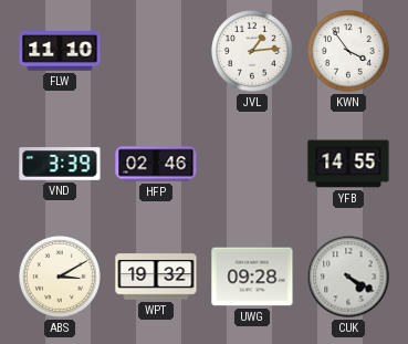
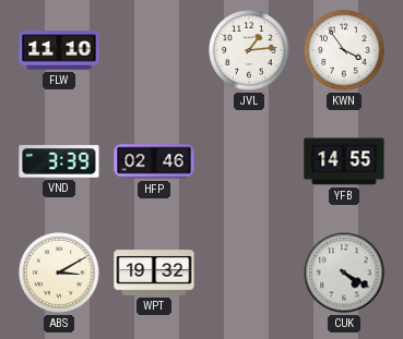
UWG: 09:28 -> none
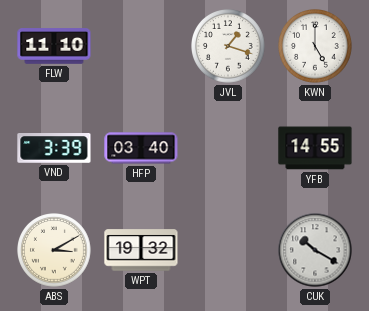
JVL: 1:14 -> 1:18
KWN: 3:54 -> 5:00
HFP: 02:46 -> 03:40
CUK: 4:20 -> 10:20
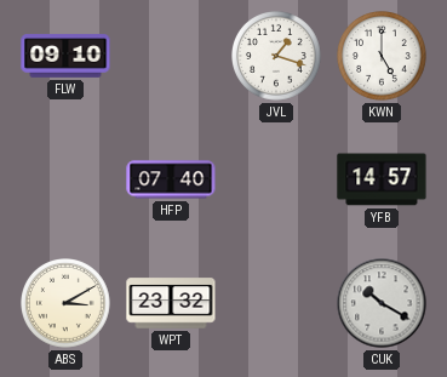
FLW: 11:10 -> 09:10
VND: 3:39 -> none
HFP: 03:40 -> 07:40
YFB: 14:55 -> 14:57
WPT: 19:32 -> 23:32
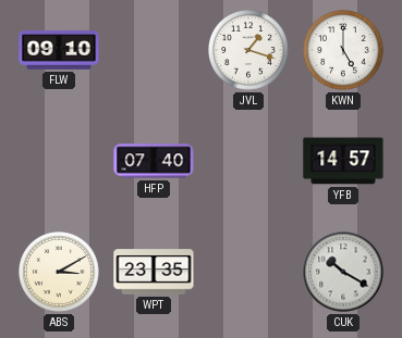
WPT: 23:32 -> 23:35
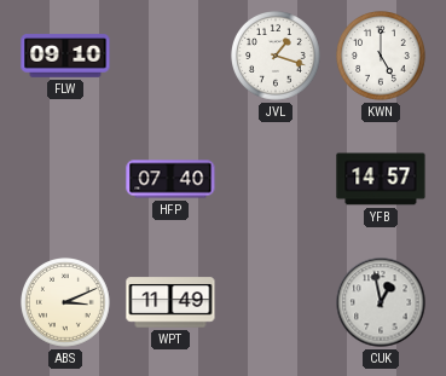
ABS: 3:10 -> 3:11
WPT: 23:35 -> 11:49
CUK: 10:20 -> 12:58
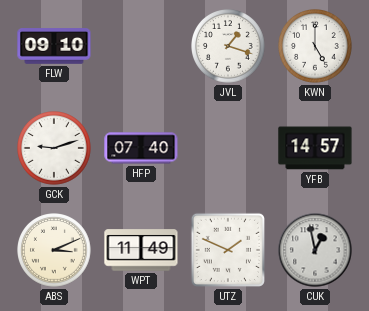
GCK: none -> 9:12
UTZ: none -> 1:49
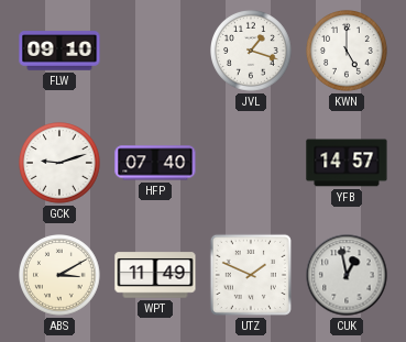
ABS: 3:11 -> 3:10
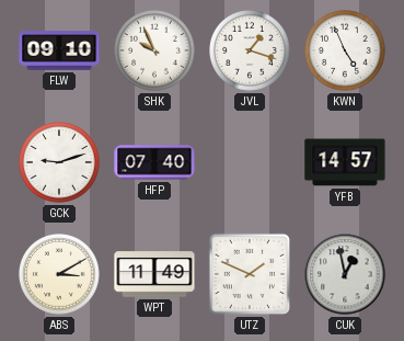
SHK: none -> 9:56
KWN: 5:00 -> 4:56
